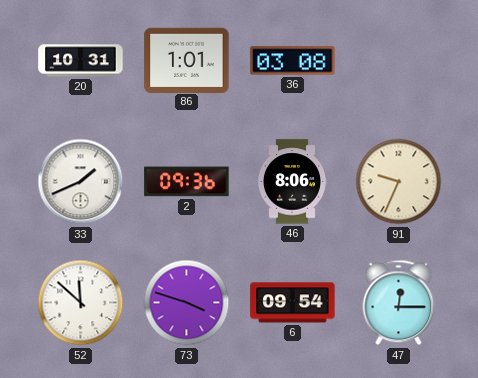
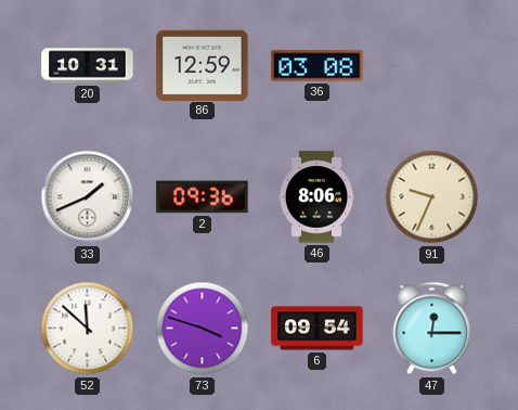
86: 1:01 -> 12:59
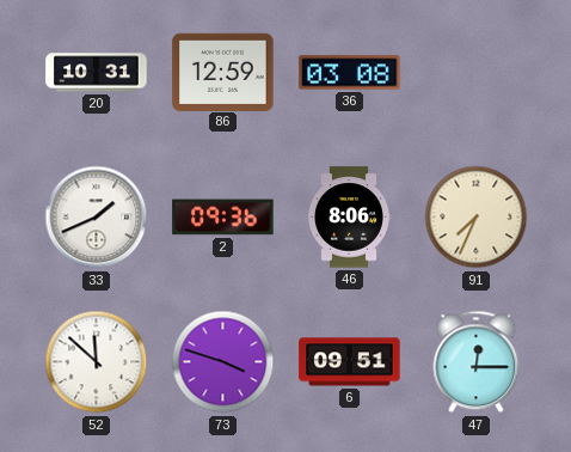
91: 9:34 -> 7:34
6: 09:54 -> 09:51
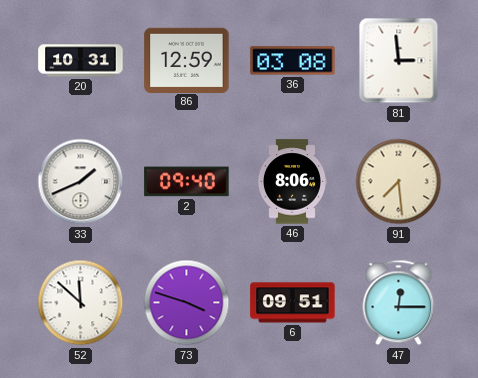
81: none -> 2:59
2: 09:36 -> 09:40
91: 7:34 -> 7:29
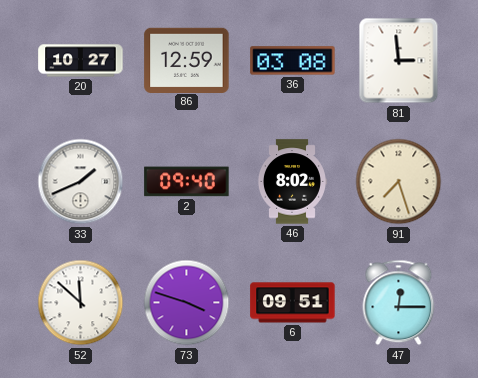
20: 10:31 -> 10:27
46: 8:06 -> 8:02
91: 7:29 -> 7:27
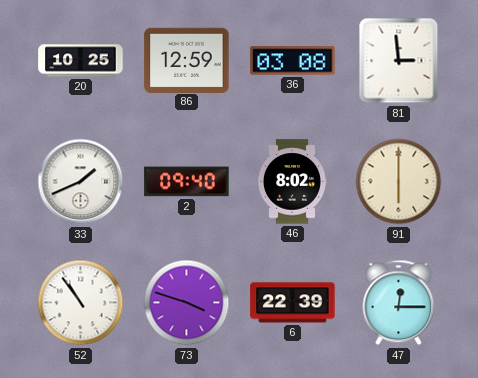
20: 10:27 -> 10:25
91: 7:27 -> 6:00
52: 11:52 -> 10:54
6: 09:51 -> 22:39
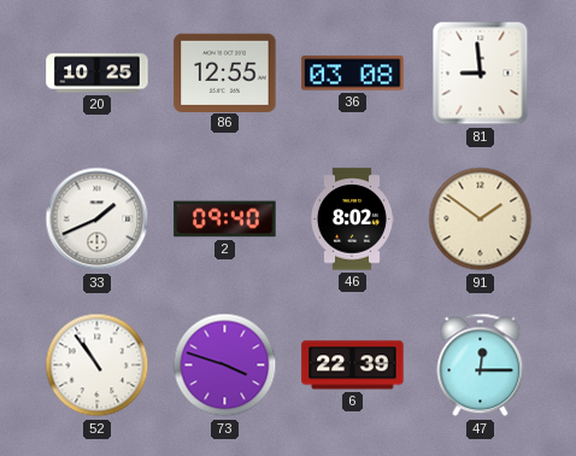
86: 12:59 -> 12:55
81: 2:59 -> 8:59
91: 6:00 -> 1:51
